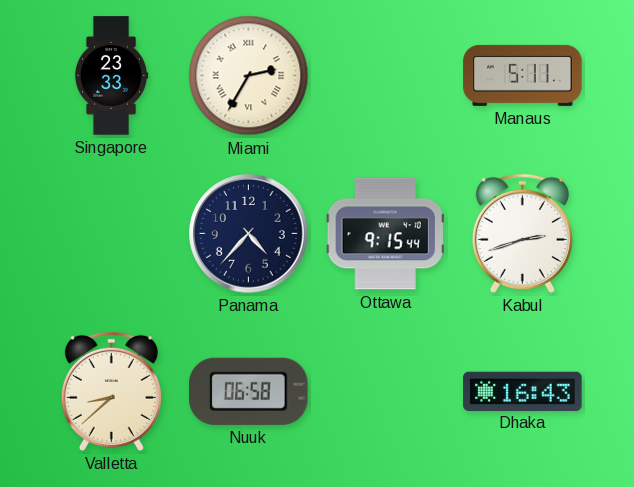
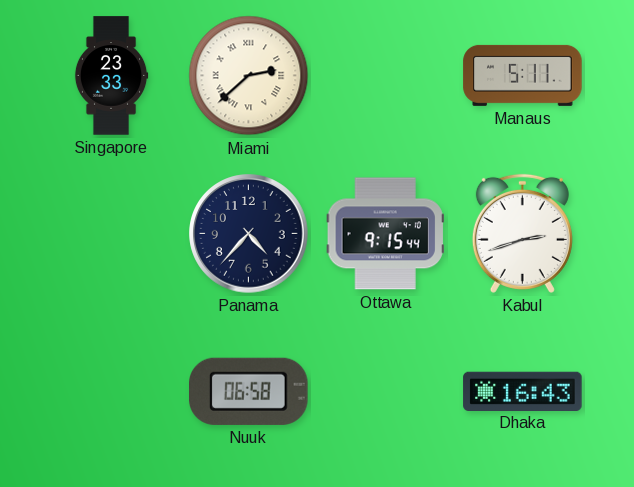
Miami: 2:35 -> 2:38
Valletta: 8:38 -> none
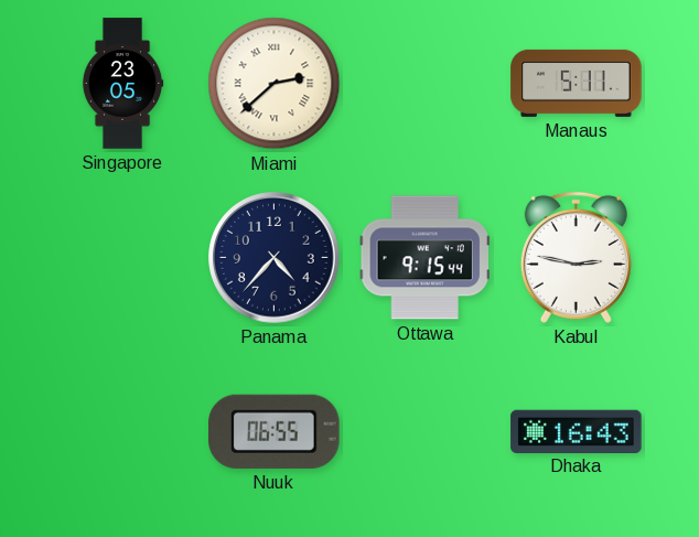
Singapore: 23:33 -> 23:05
Kabul: 2:42 -> 2:47
Nuuk: 06:58 -> 06:55
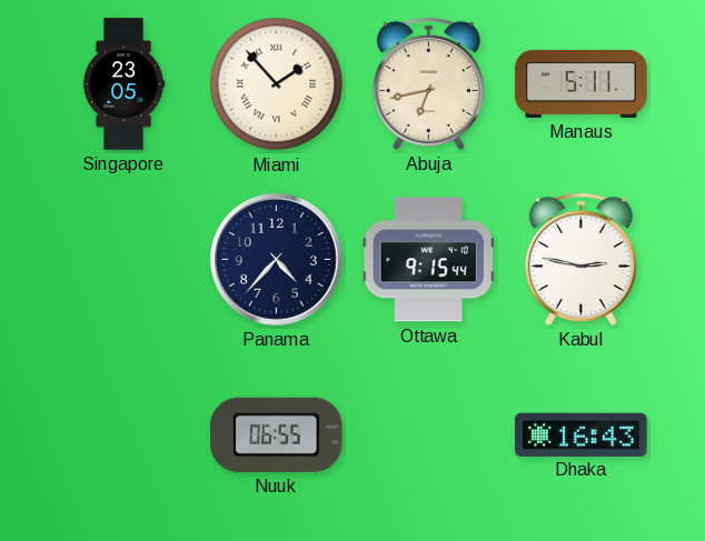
Miami: 2:38 -> 1:53
Abuja: none -> 6:43
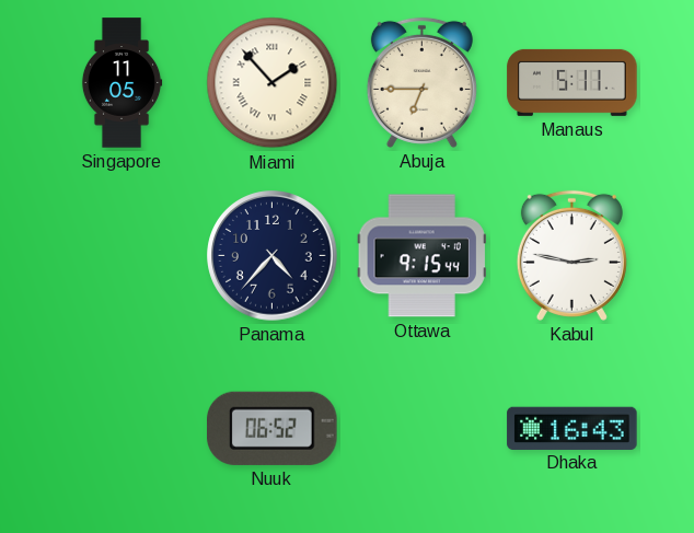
Singapore: 23:05 -> 11:05
Abuja: 6:43 -> 6:45
Nuuk: 06:55 -> 06:52
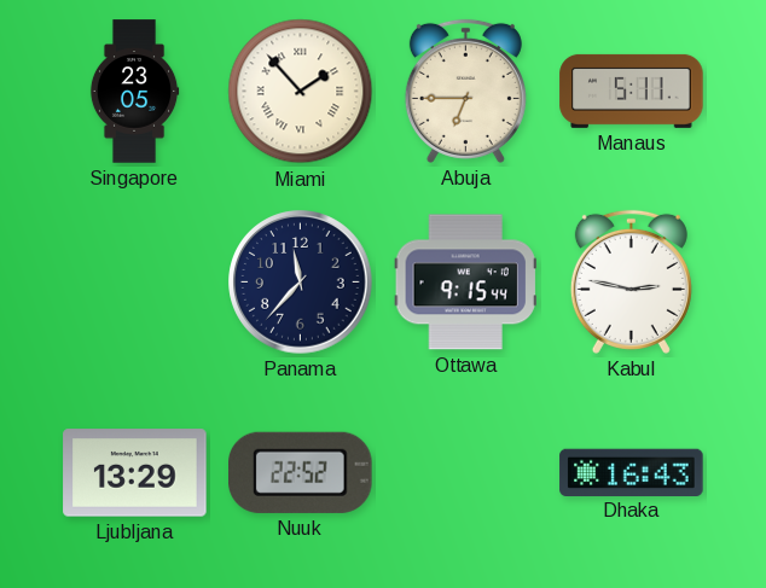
Singapore: 11:05 -> 23:05
Panama: 4:37 -> 11:37
Ljubljana: none -> 13:29
Nuuk: 06:52 -> 22:52
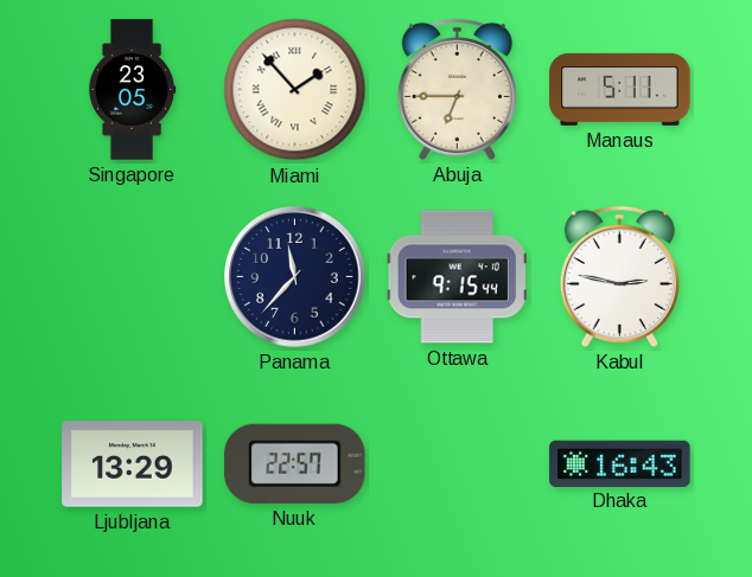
Nuuk: 22:52 -> 22:57
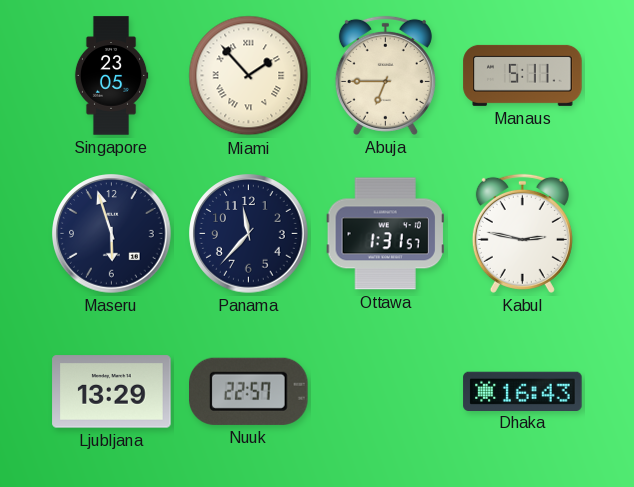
Maseru: none -> 5:57
Ottawa: 9:15 -> 1:31
